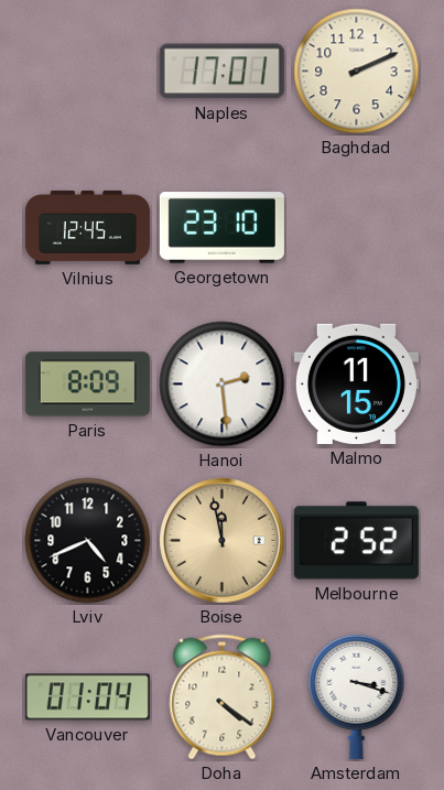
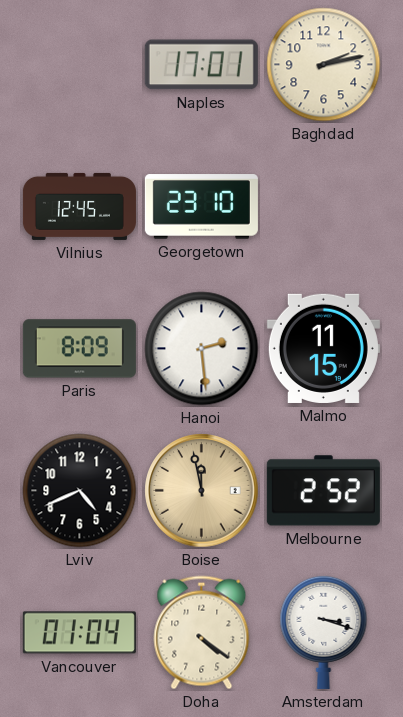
Baghdad: 2:11 -> 2:13
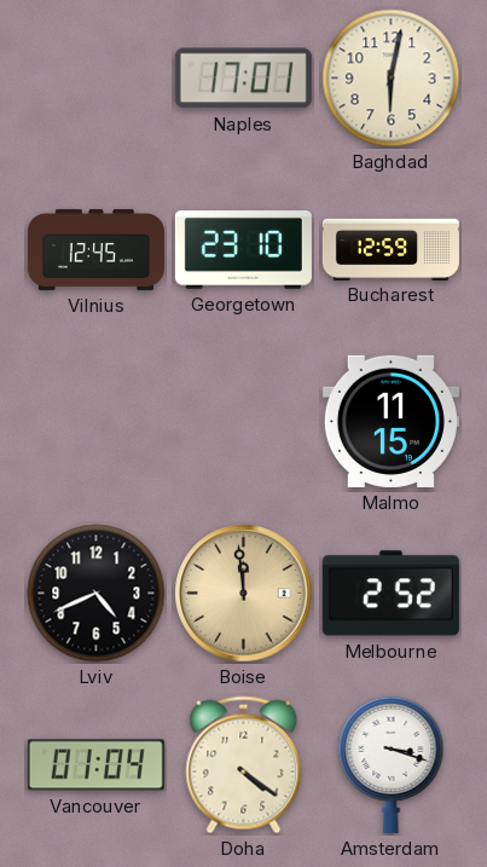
Baghdad: 2:13 -> 6:02
Bucharest: none -> 12:59
Paris: 8:09 -> none
Hanoi: 2:29 -> none
Boise: 11:58 -> 11:59
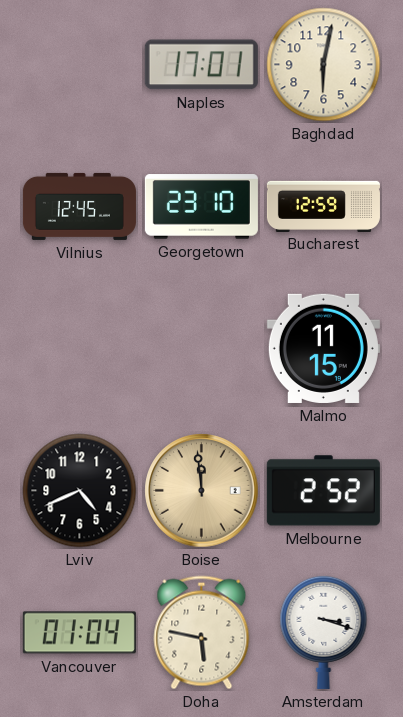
Doha: 4:21 -> 5:47
